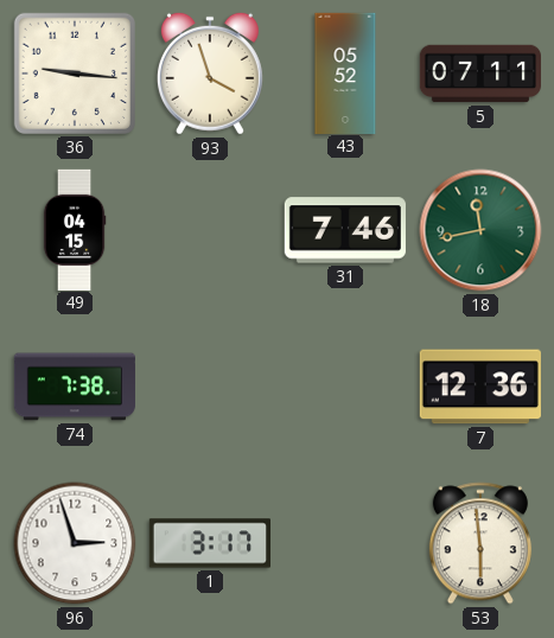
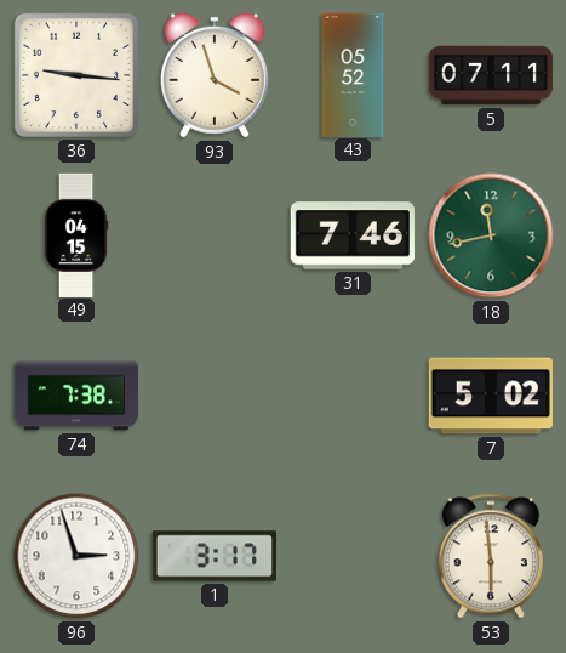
7: 12:36 -> 5:02
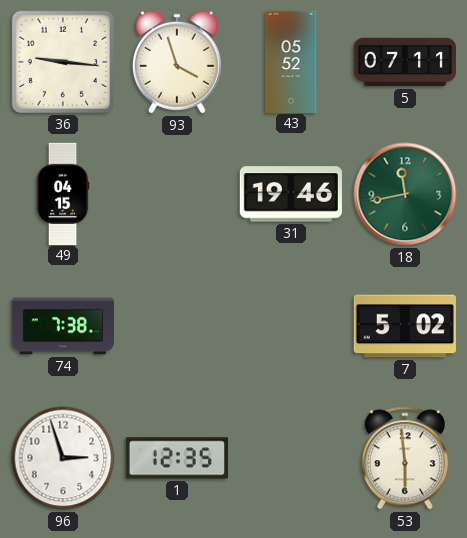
31: 7:46 -> 19:46
1: 3:17 -> 12:35
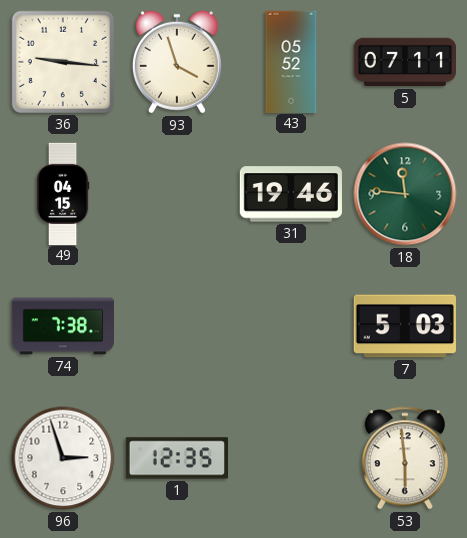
18: 11:43 -> 11:46
7: 5:02 -> 5:03
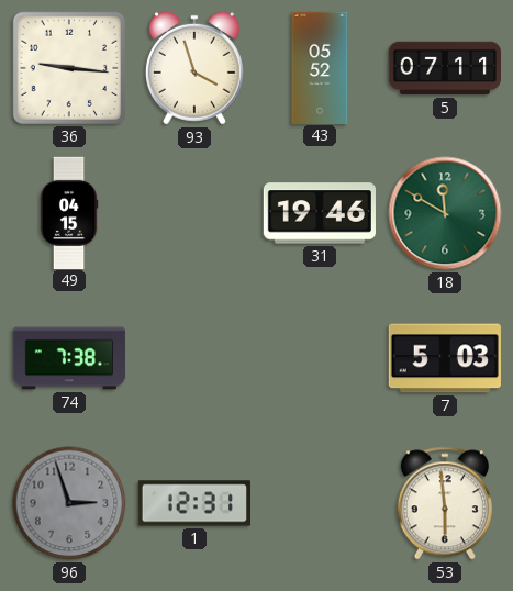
18: 11:46 -> 11:50
96 dial: white -> grey
1: 12:35 -> 12:31
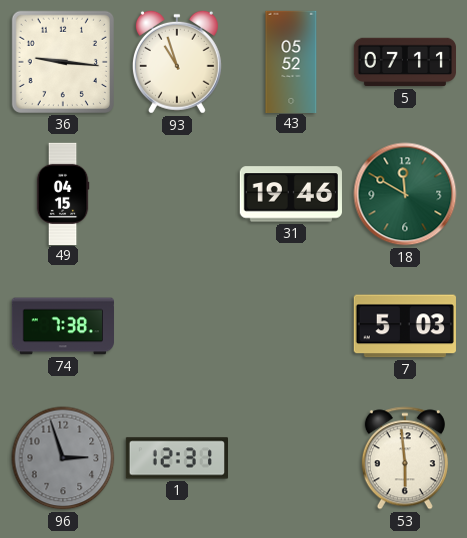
93: 3:57 -> 10:57
